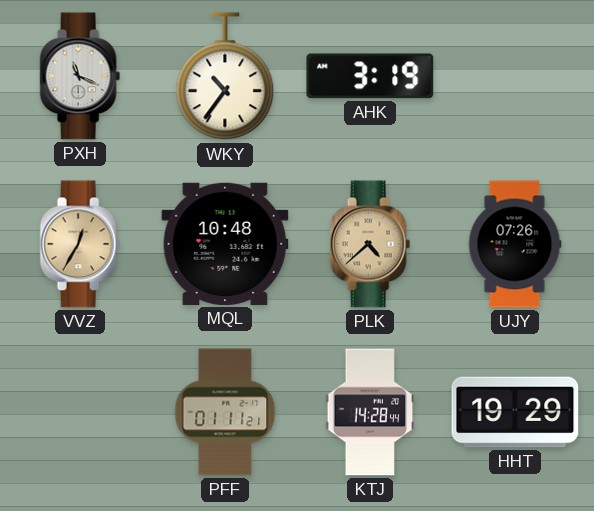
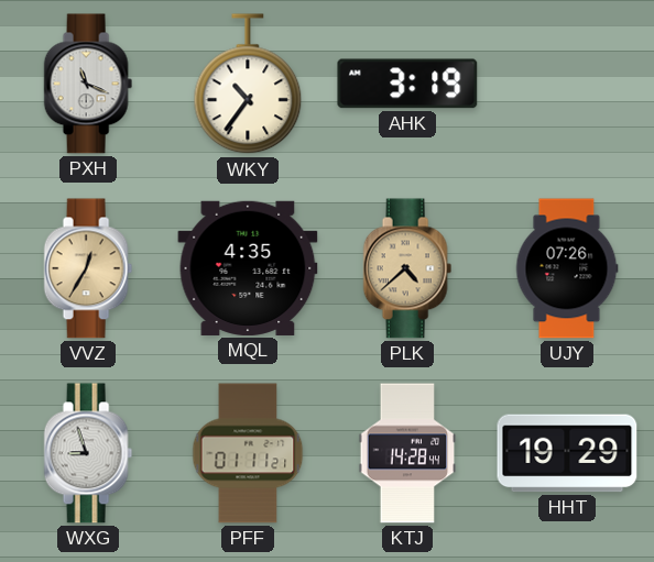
MQL: 10:48 -> 4:35
WXG: none -> 8:57
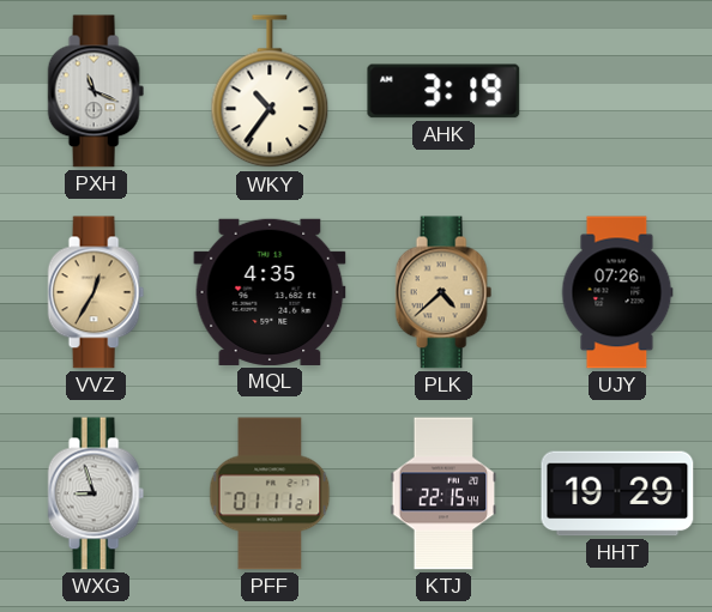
KTJ: 14:28 -> 22:15
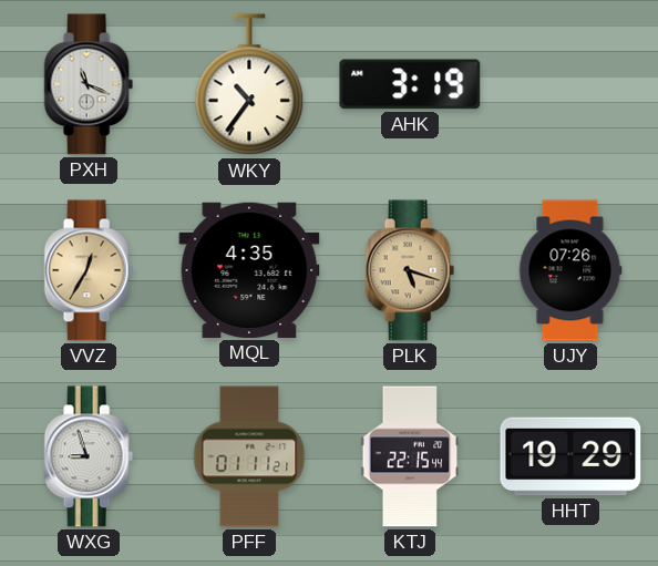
PLK: 4:38 -> 5:18
